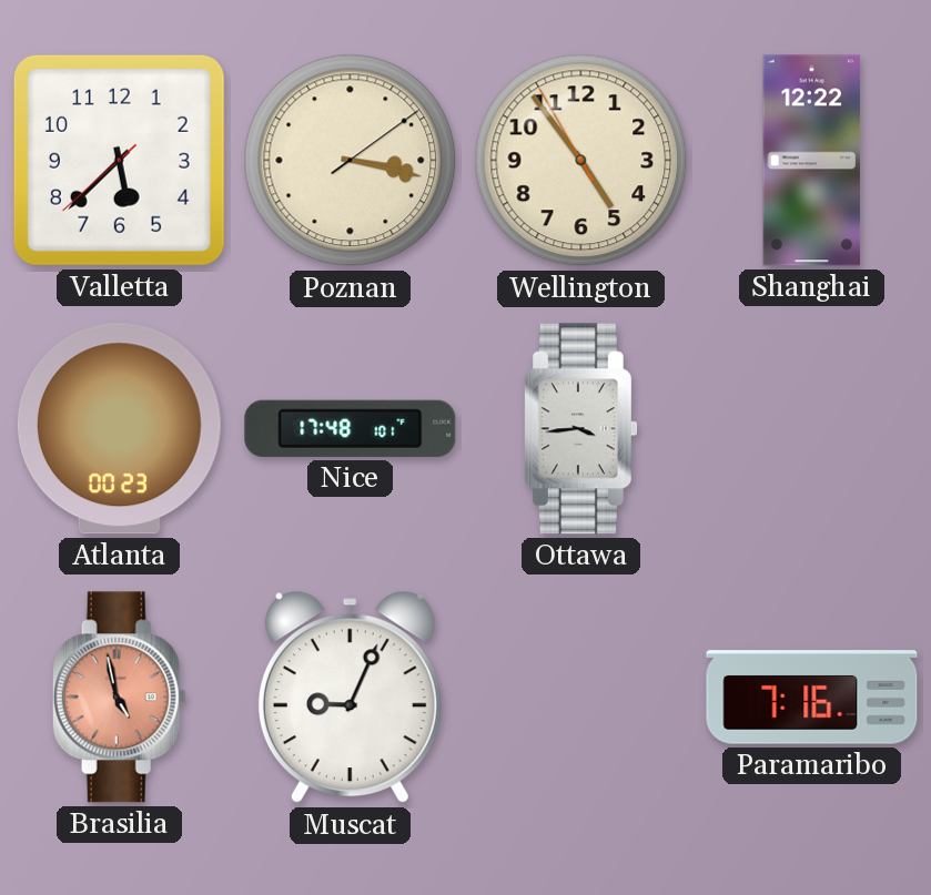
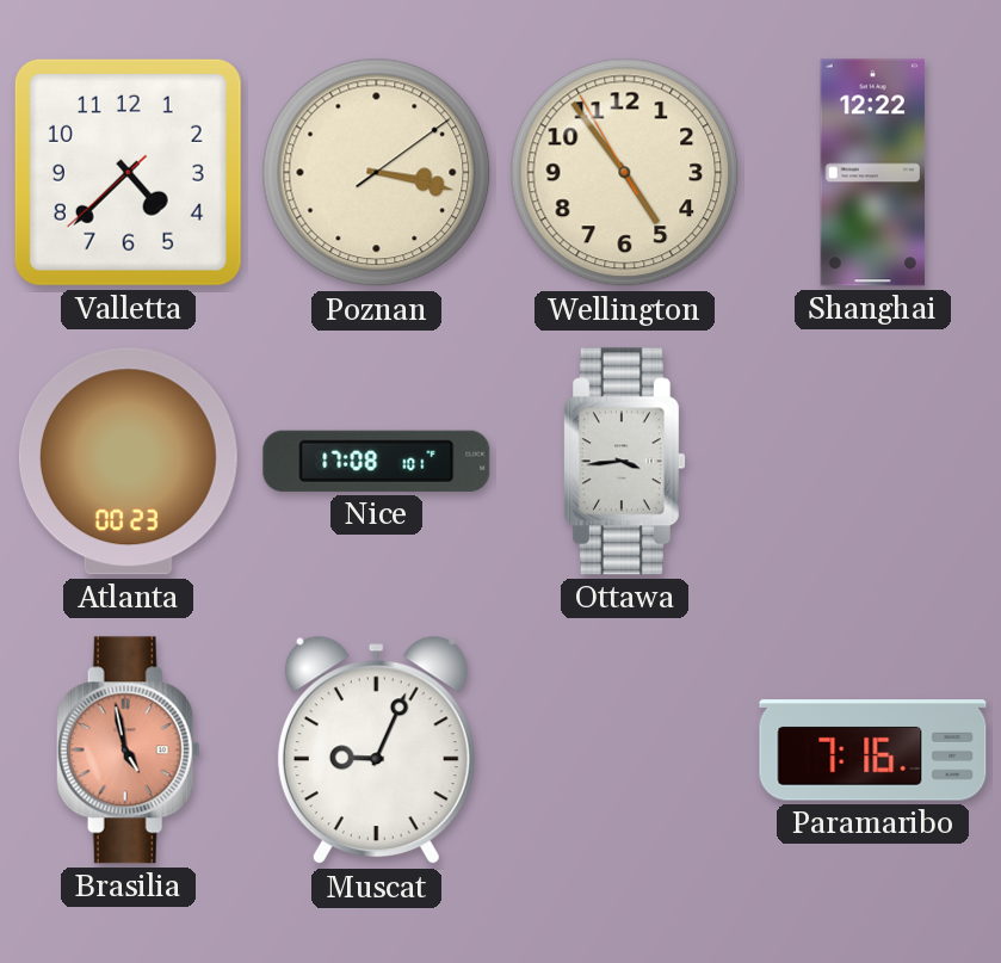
Valletta: 5:37 -> 4:37
Nice: 17:48 -> 17:08
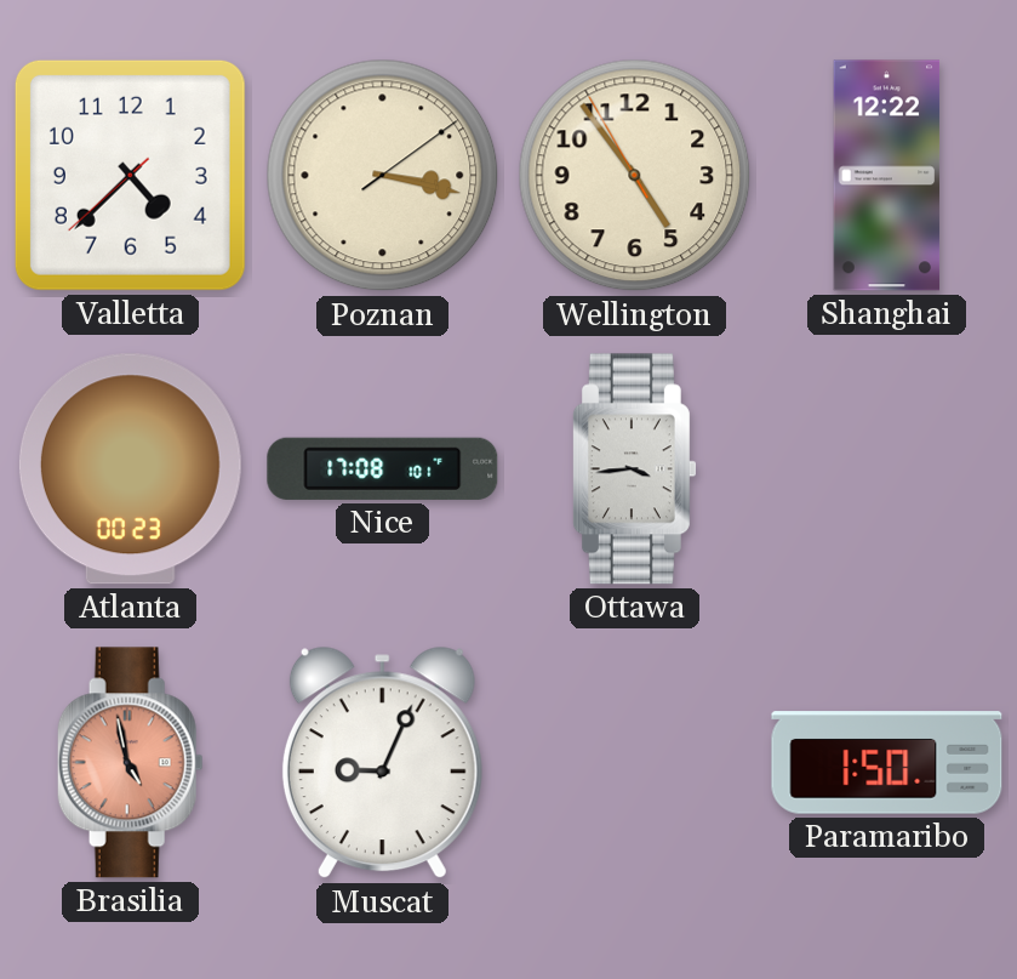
Paramaribo: 7:16 -> 1:50
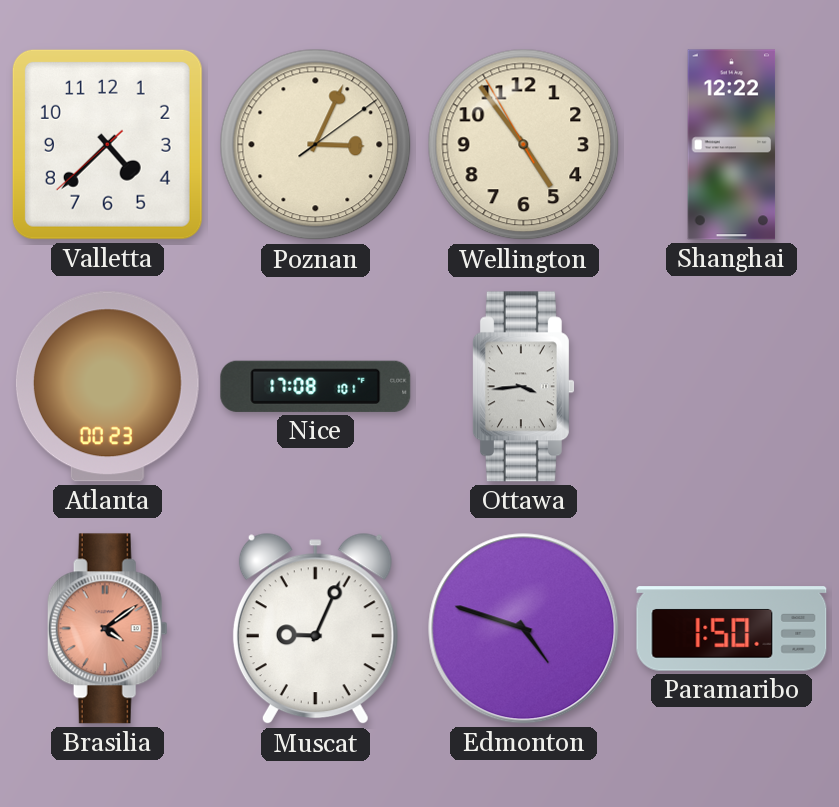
Poznan: 3:17 -> 3:04
Brasilia: 4:58 -> 4:09
Edmonton: none -> 4:48
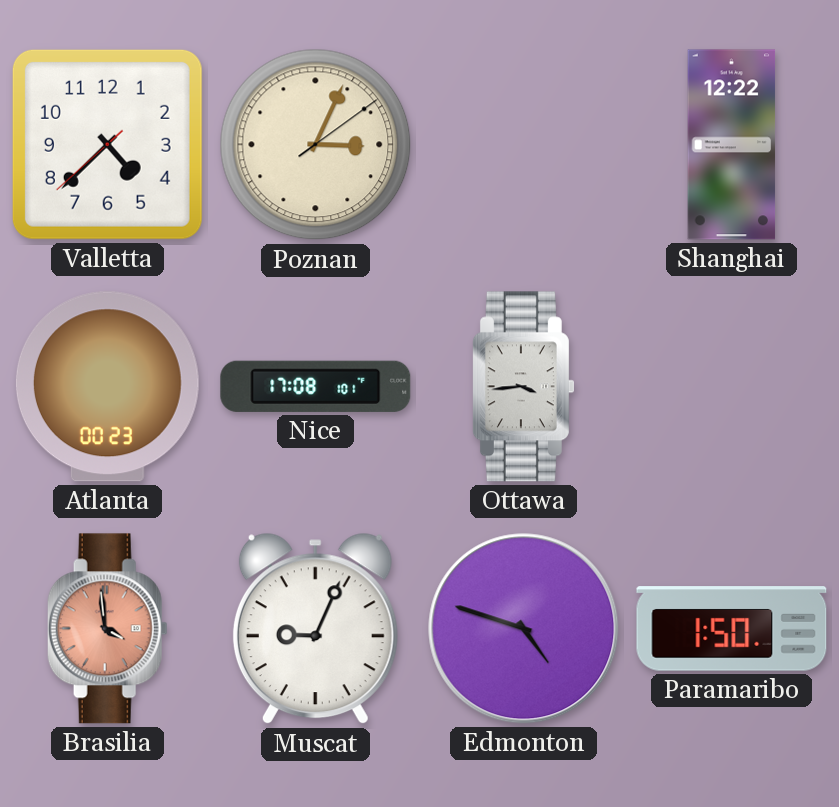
Wellington: 4:53 -> none
Brasilia: 4:09 -> 3:59
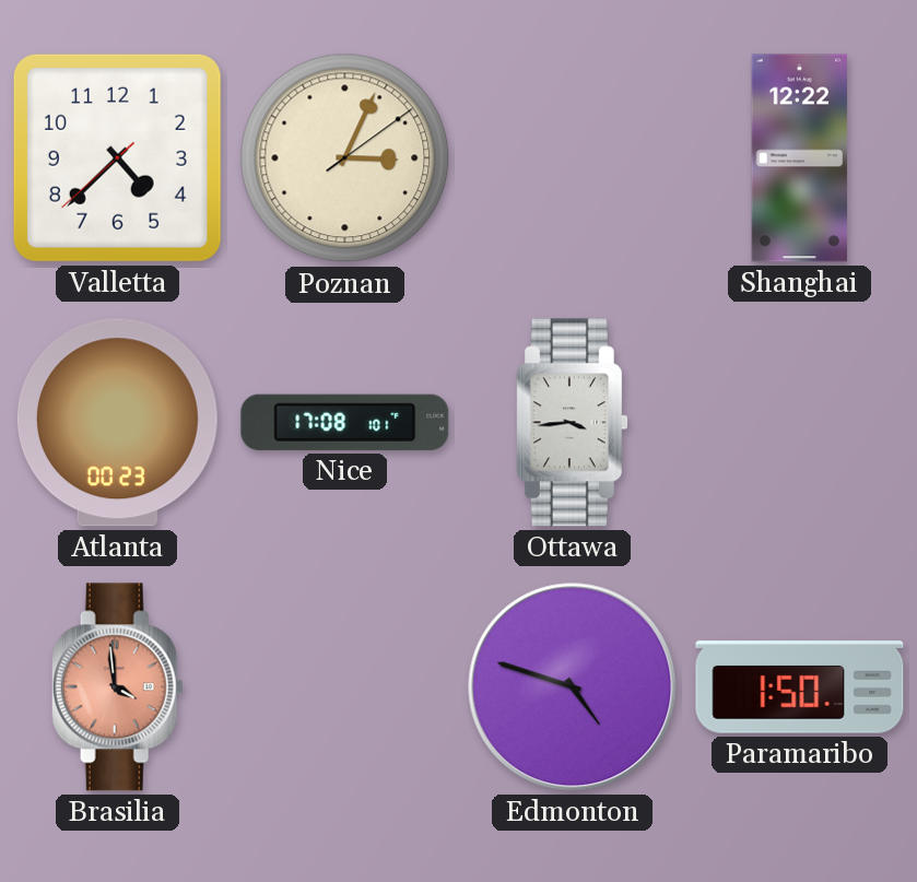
Muscat: 9:04 -> none
